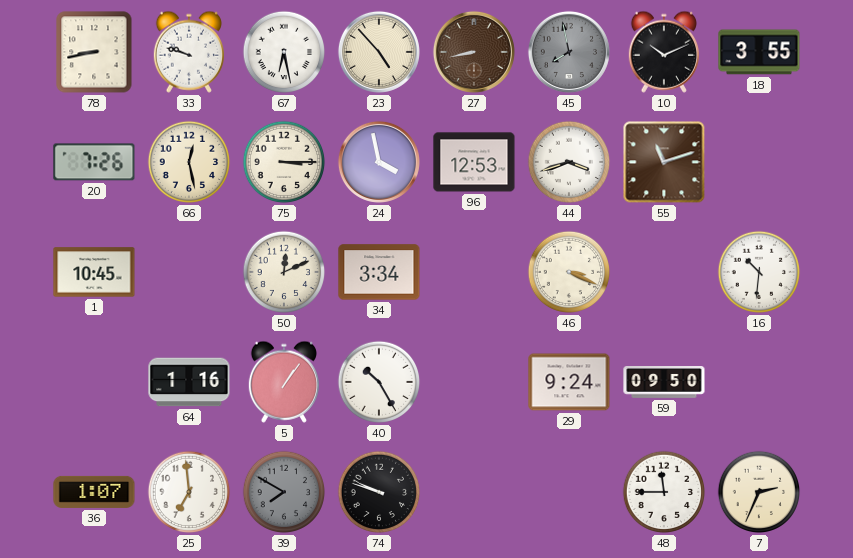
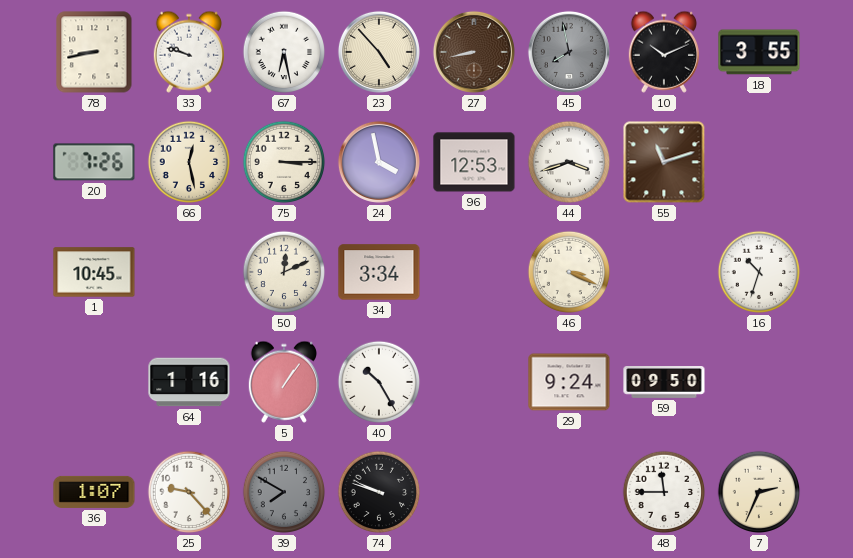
16: 10:31 -> 10:33
25: 6:59 -> 9:23
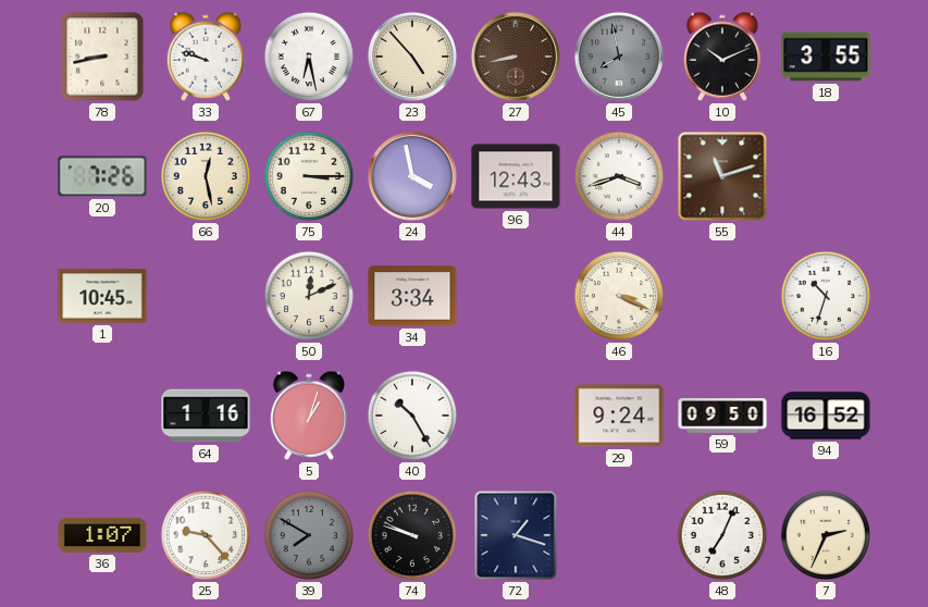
96: 12:53 -> 12:43
5: 1:06 -> 1:03
94: none -> 16:52
72: none -> 1:18
48: 11:45 -> 7:04
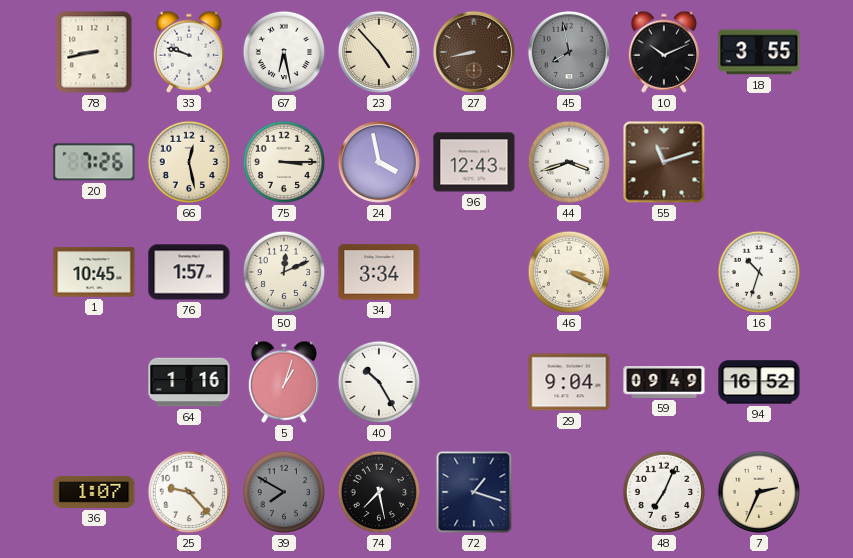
76: none -> 1:57
29: 9:24 -> 9:04
59: 09:50 -> 09:49
74: 9:48 -> 7:28
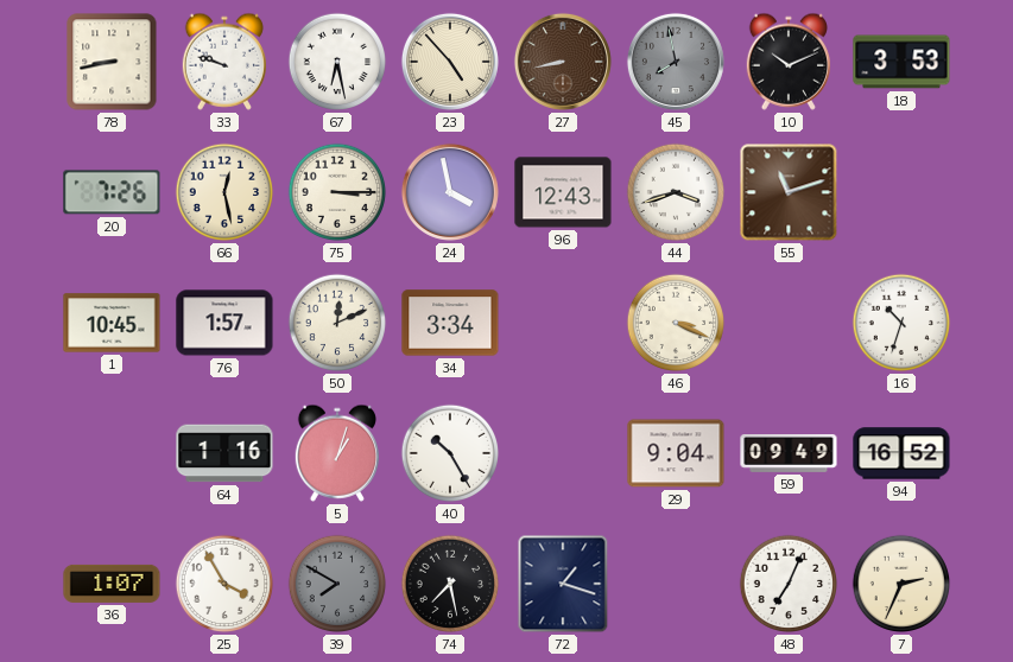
18: 3:55 -> 3:53
25: 9:23 -> 3:55
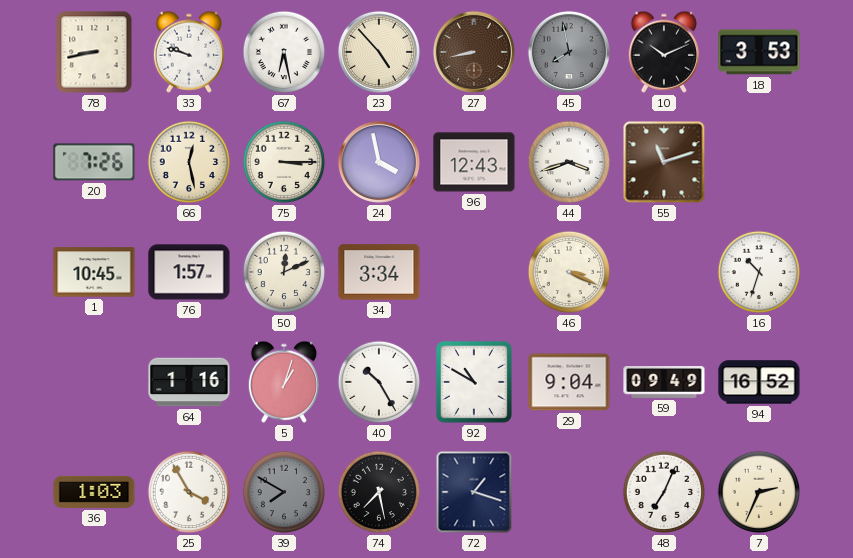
92: none -> 10:50
36: 1:07 -> 1:03
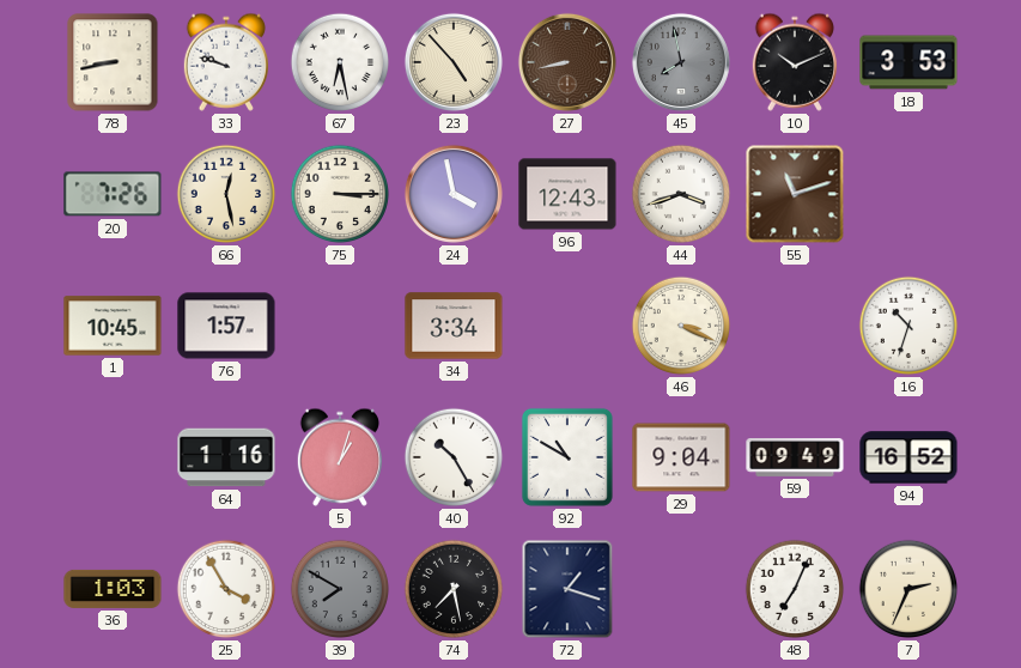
50: 12:11 -> none
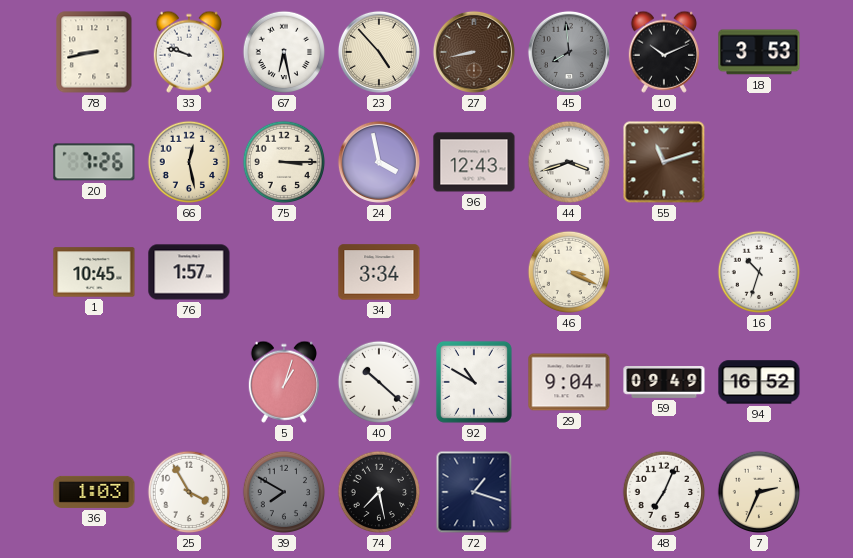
45: 7:58 -> 7:59
64: 1:16 -> none
40: 10:25 -> 10:22
